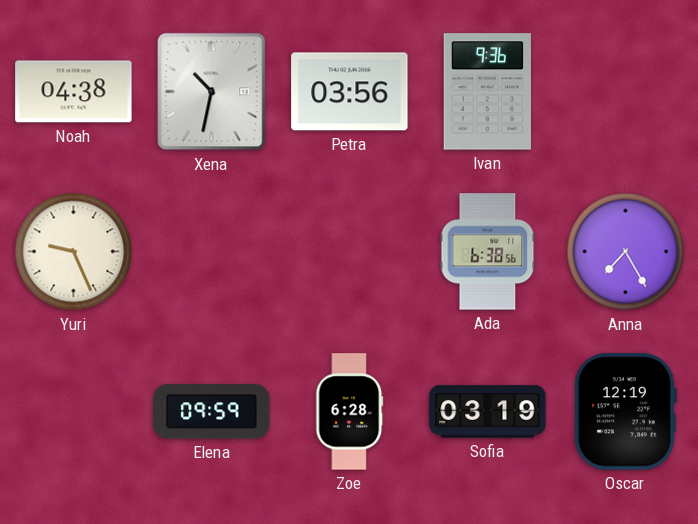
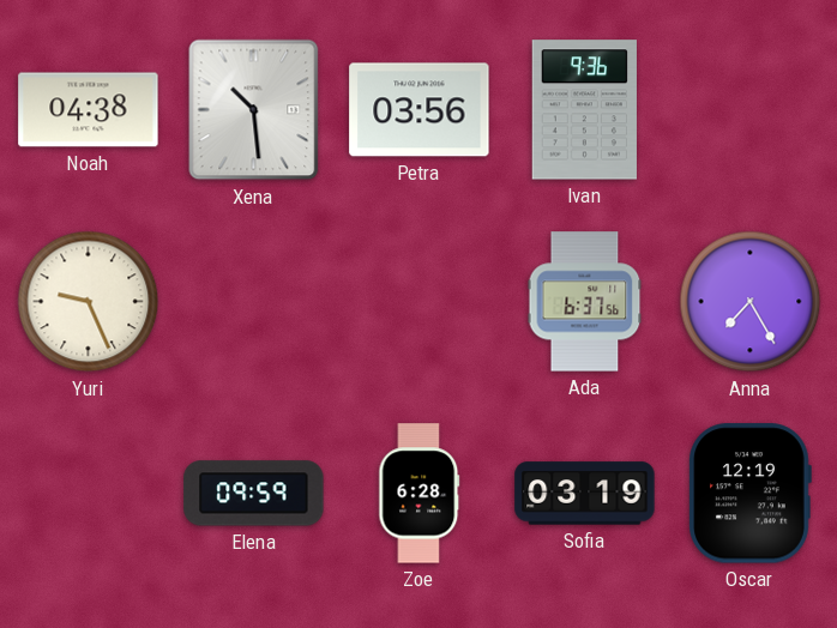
Xena: 10:32 -> 10:29
Ada: 6:38 -> 6:37
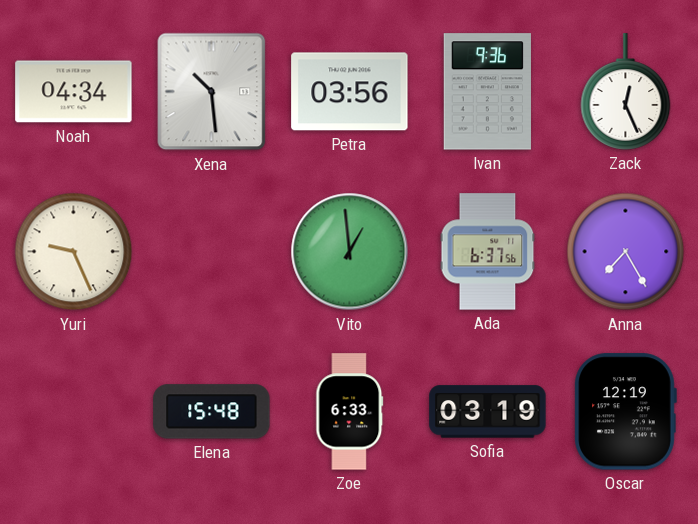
Noah: 04:38 -> 04:34
Zack: none -> 12:26
Vito: none -> 12:59
Elena: 09:59 -> 15:48
Zoe: 6:28 -> 6:33
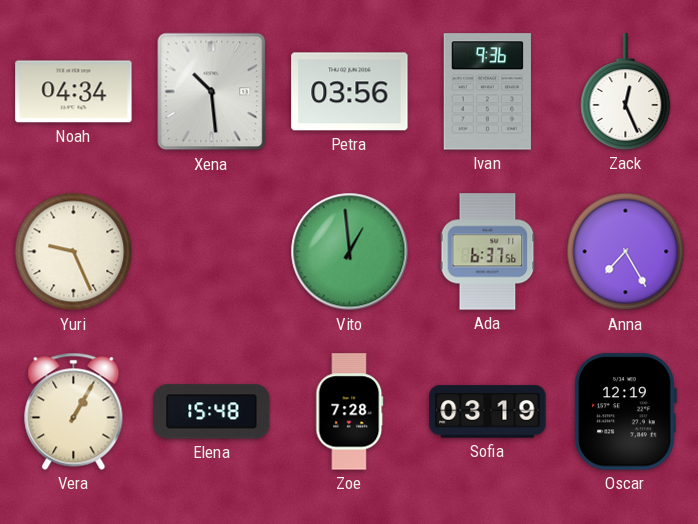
Vera: none -> 1:05
Zoe: 6:33 -> 7:28
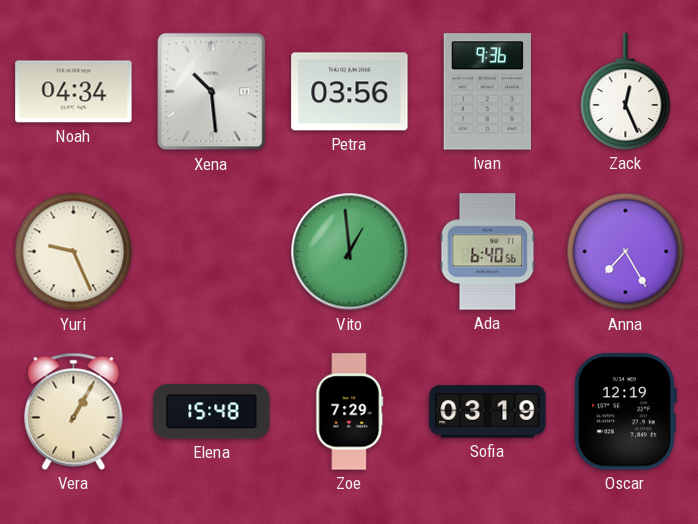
Ada: 6:37 -> 6:40
Zoe: 7:28 -> 7:29
